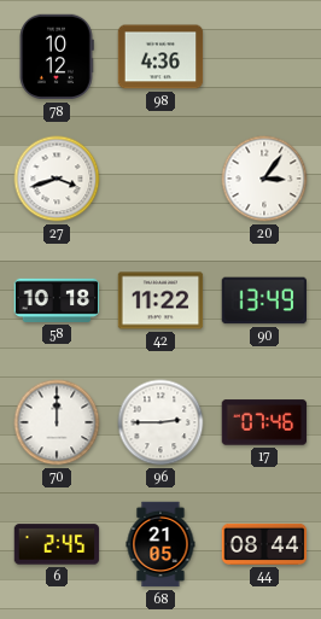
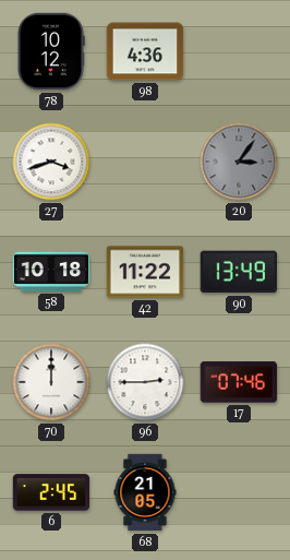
20 dial: white -> grey
44: 08:44 -> none
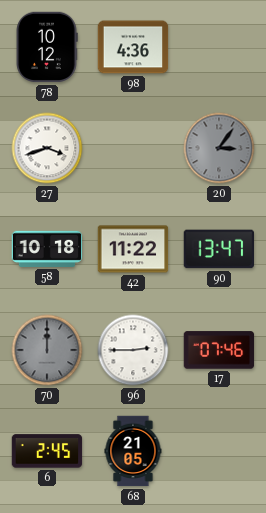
90: 13:49 -> 13:47
70 dial: white -> grey
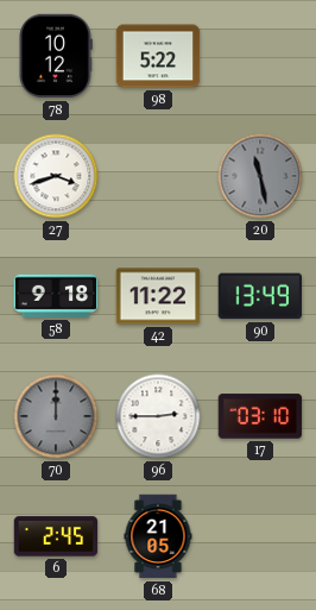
98: 4:36 -> 5:22
20: 3:06 -> 11:28
58: 10:18 -> 9:18
90: 13:47 -> 13:49
17: 07:46 -> 03:10
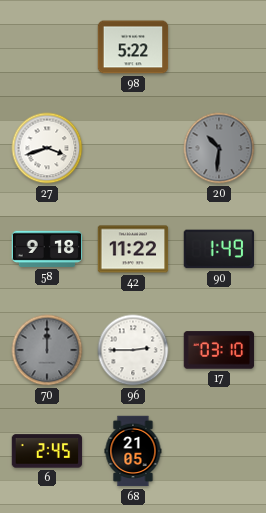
78: 10:12 -> none
20: 11:28 -> 10:31
90: 13:49 -> 1:49
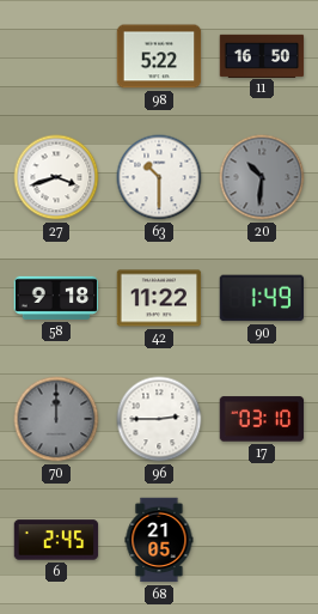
11: none -> 16:50
63: none -> 10:30
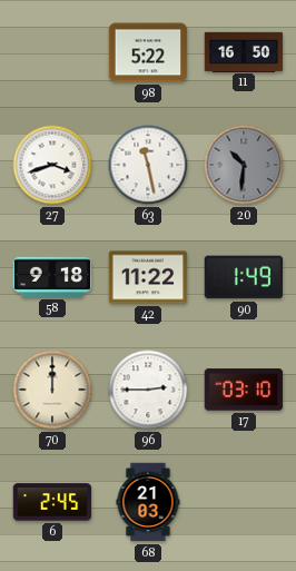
63: 10:30 -> 11:28
70 dial: grey -> cream
68: 21:05 -> 21:03
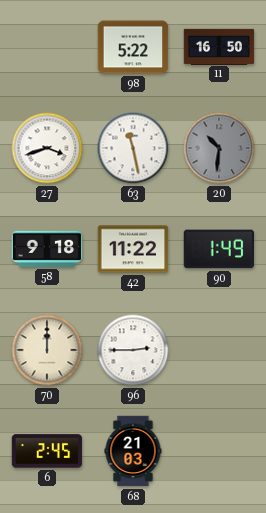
17: 03:10 -> none
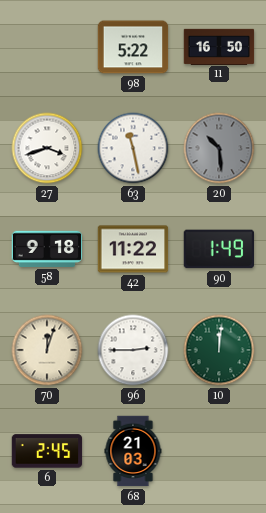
20: 10:31 -> 10:29
70: 12:00 -> 12:03
10: none -> 12:01
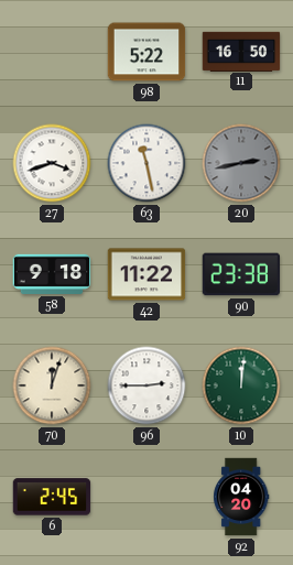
20: 10:29 -> 2:43
90: 1:49 -> 23:38
68: 21:03 -> none
92: none -> 04:20
